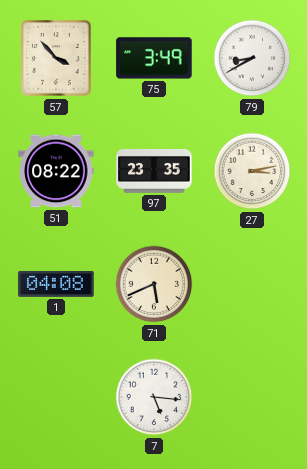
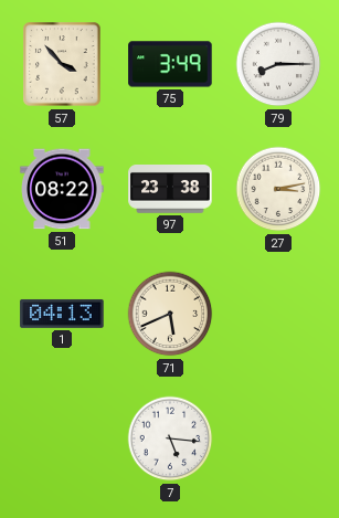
79: 8:40 -> 8:15
97: 23:35 -> 23:38
1: 04:08 -> 04:13
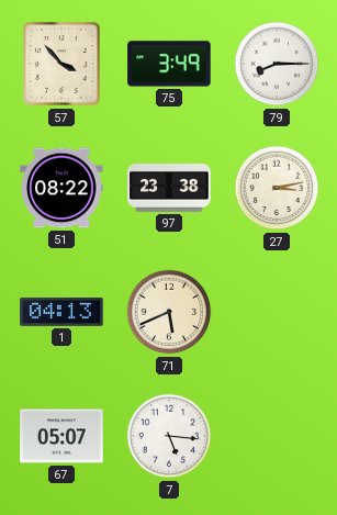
67: none -> 05:07
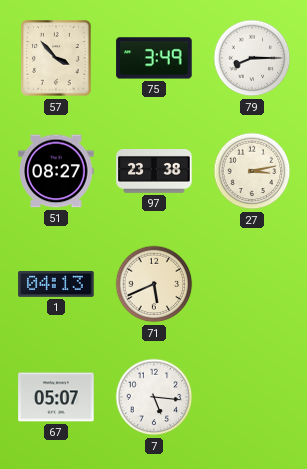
51: 08:22 -> 08:27
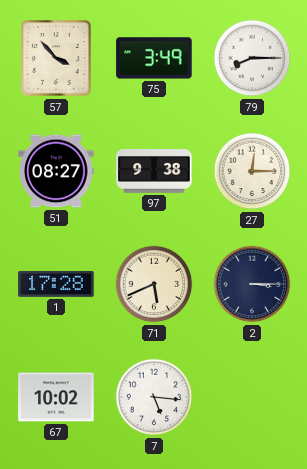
97: 23:38 -> 9:38
27: 3:13 -> 12:15
1: 04:13 -> 17:28
2: none -> 3:15
67: 05:07 -> 10:02
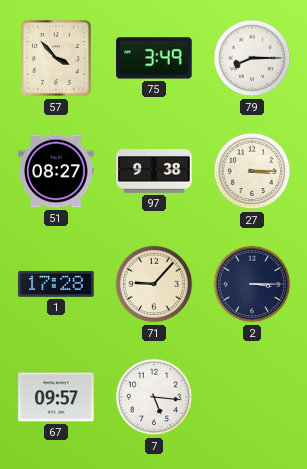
27: 12:15 -> 3:15
71: 5:41 -> 9:07
67: 10:02 -> 09:57
